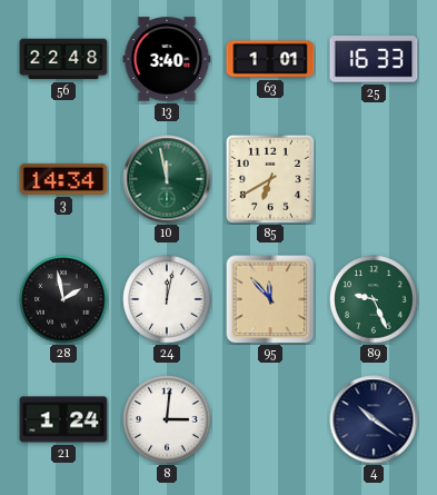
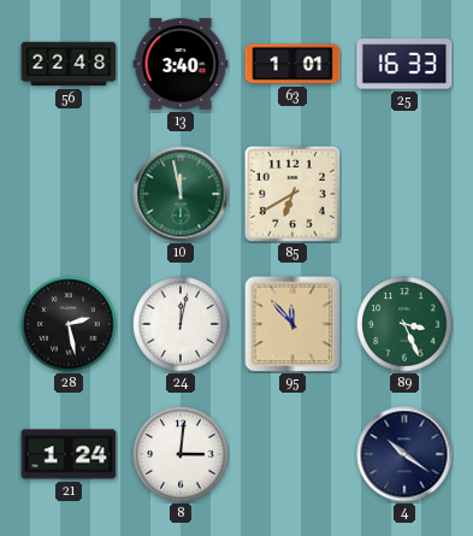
3: 14:34 -> none
28: 1:58 -> 2:28
89: 9:26 -> 3:26
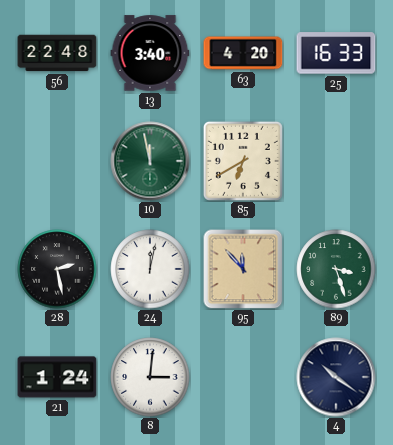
63: 1:01 -> 4:20
89: 3:26 -> 3:27
